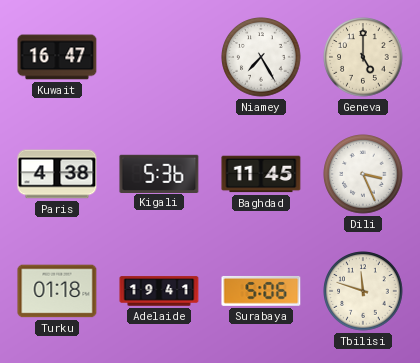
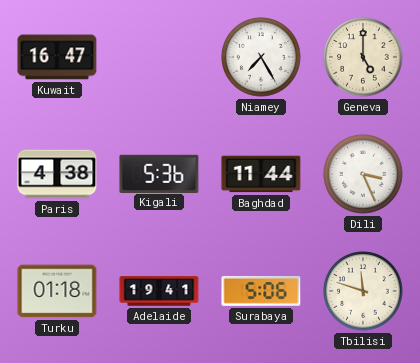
Baghdad: 11:45 -> 11:44
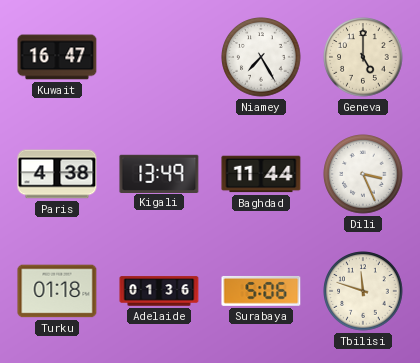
Kigali: 5:36 -> 13:49
Adelaide: 19:41 -> 01:36
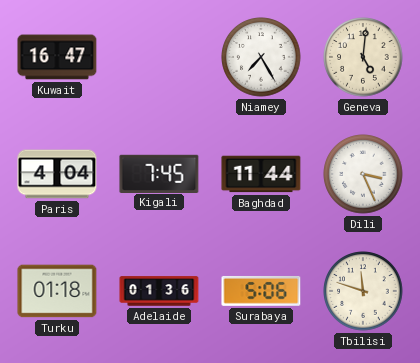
Geneva: 5:00 -> 5:01
Paris: 4:38 -> 4:04
Kigali: 13:49 -> 7:45
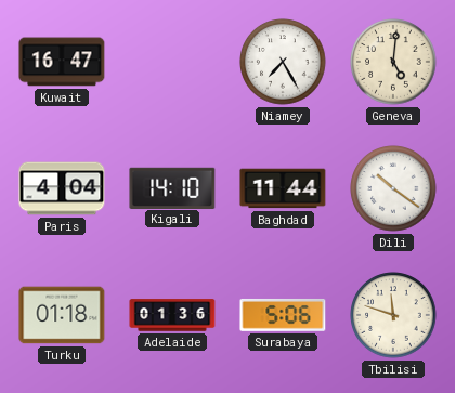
Kigali: 7:45 -> 14:10
Dili: 3:26 -> 10:21
